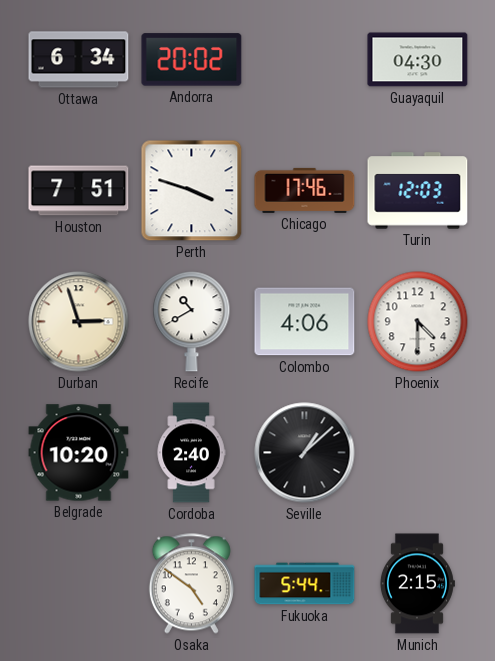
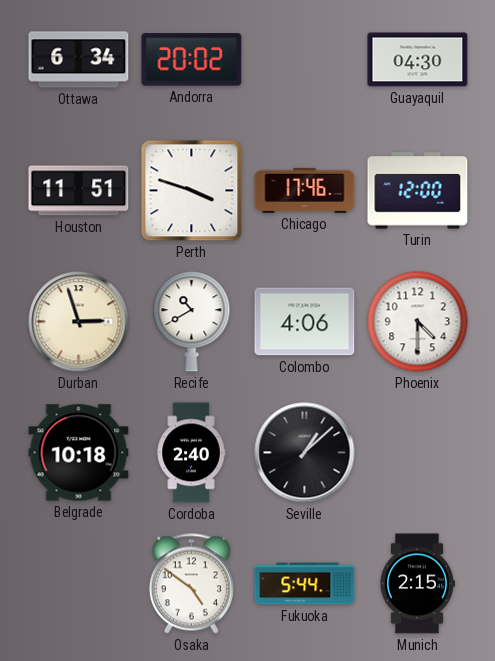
Houston: 7:51 -> 11:51
Turin: 12:03 -> 12:00
Belgrade: 10:20 -> 10:18
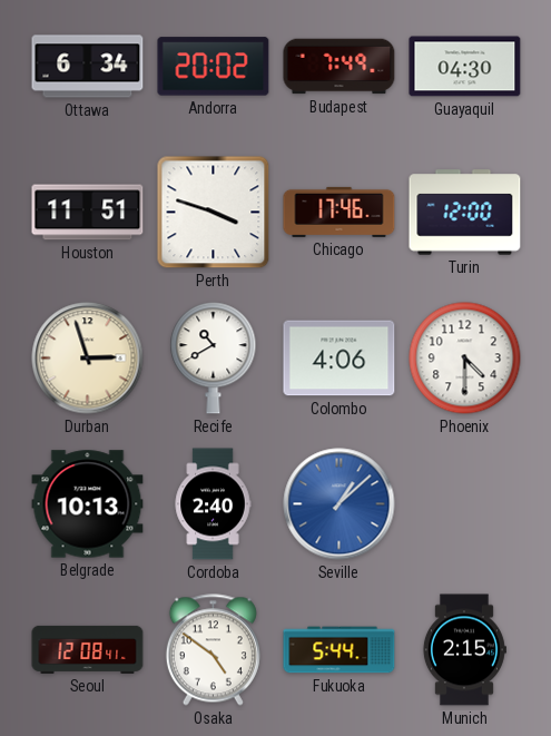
Budapest: none -> 7:49
Belgrade: 10:18 -> 10:13
Seville dial: black -> blue
Seoul: none -> 12:08
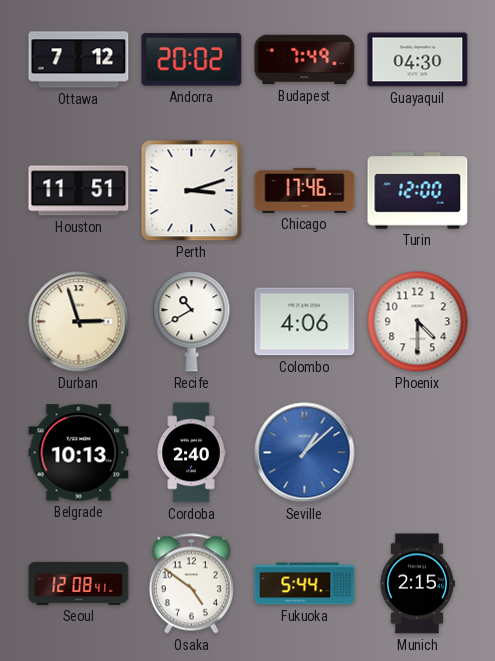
Ottawa: 6:34 -> 7:12
Perth: 3:48 -> 3:12
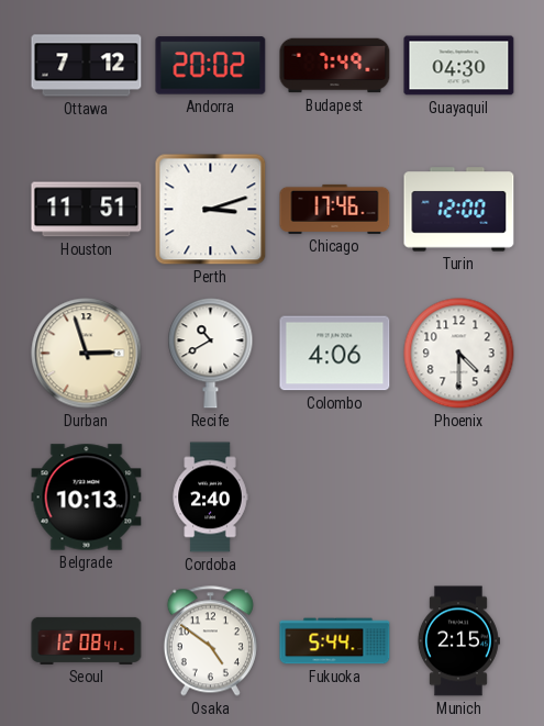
Seville: 1:08 -> none
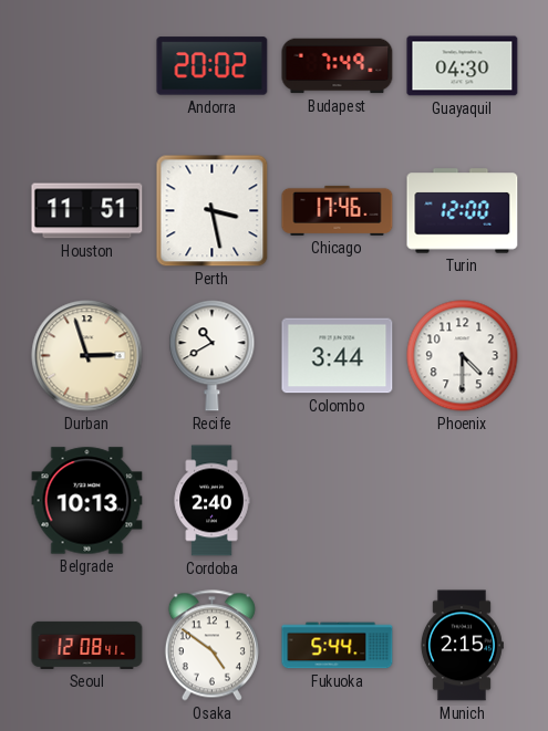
Ottawa: 7:12 -> none
Perth: 3:12 -> 3:28
Colombo: 4:06 -> 3:44
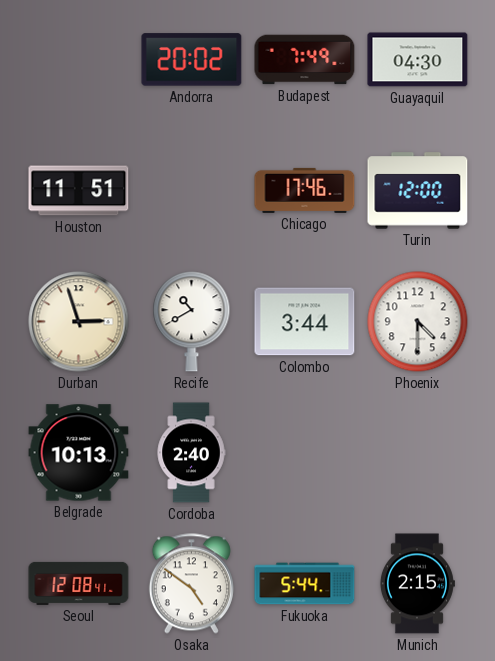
Perth: 3:28 -> none
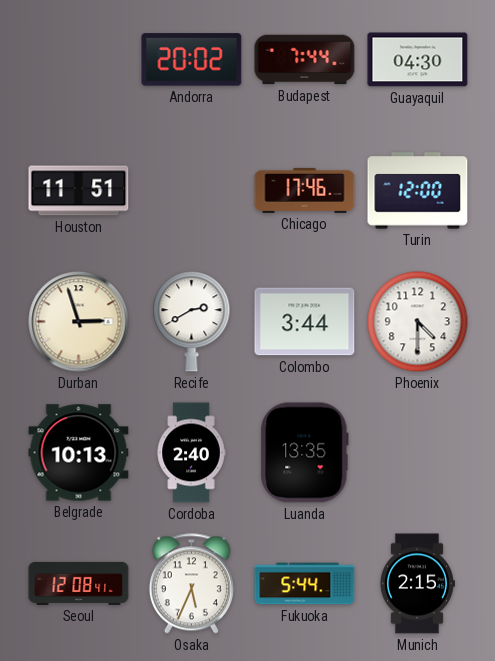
Budapest: 7:49 -> 7:44
Recife: 10:40 -> 2:40
Luanda: none -> 13:35
Osaka: 4:51 -> 5:34
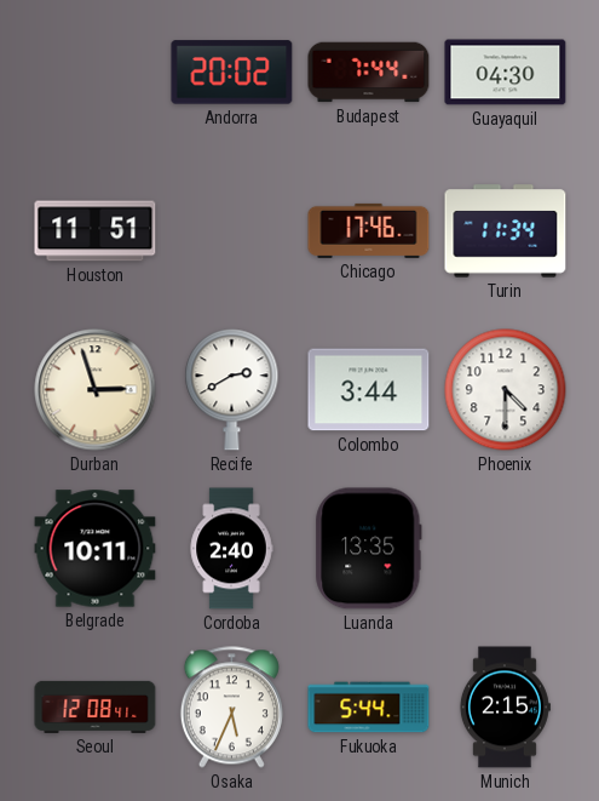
Turin: 12:00 -> 11:34
Belgrade: 10:13 -> 10:11
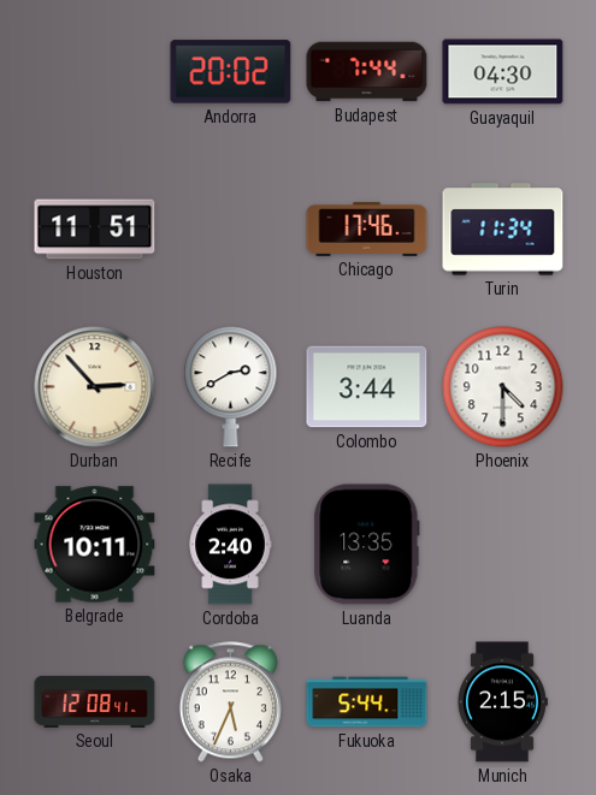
Durban: 2:57 -> 2:53
